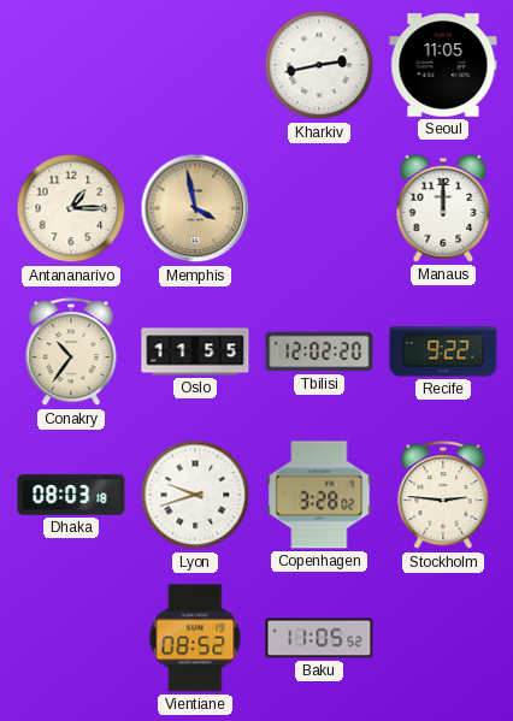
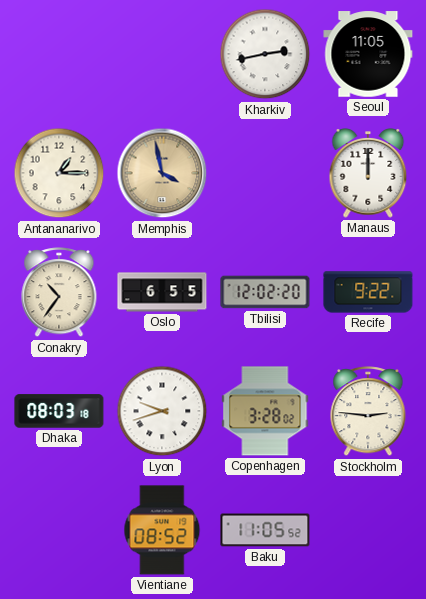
Oslo: 11:55 -> 6:55
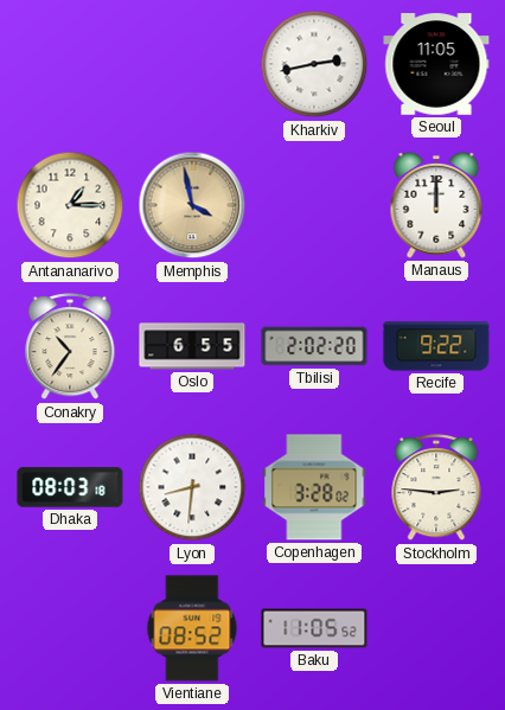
Tbilisi: 12:02 -> 2:02
Lyon: 9:42 -> 8:31
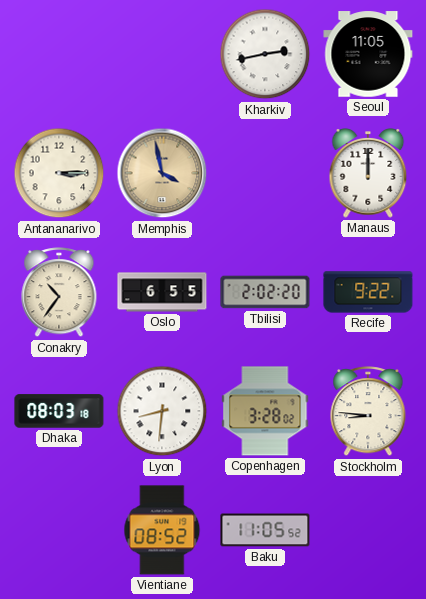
Antananarivo: 1:15 -> 3:15
Stockholm: 2:46 -> 8:46
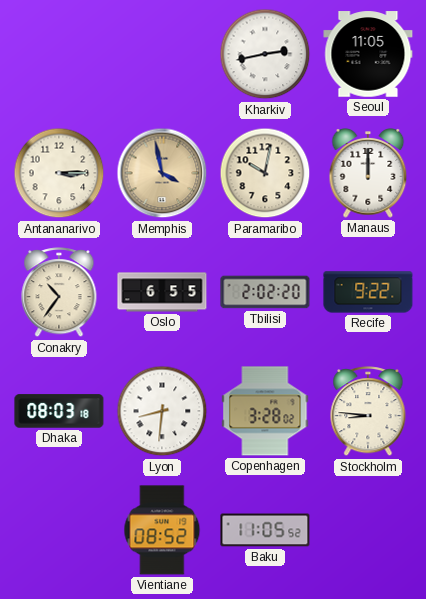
Paramaribo: none -> 10:02
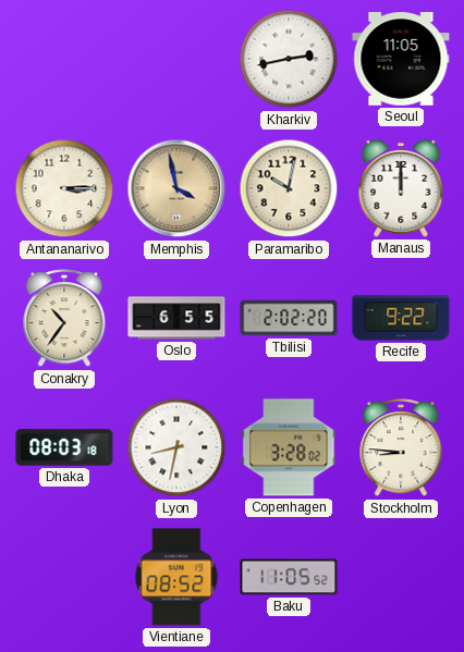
Lyon: 8:31 -> 8:32
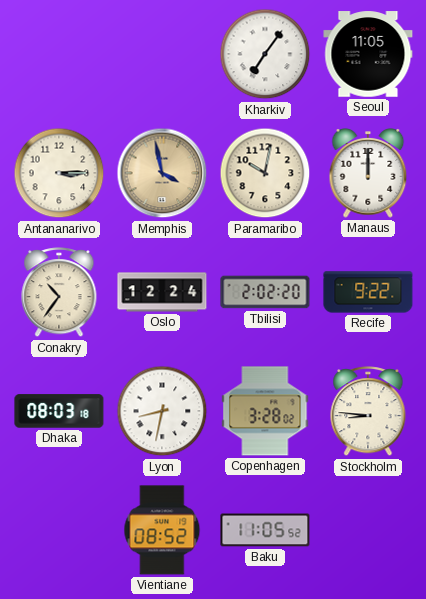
Kharkiv: 2:43 -> 7:06
Oslo: 6:55 -> 12:24
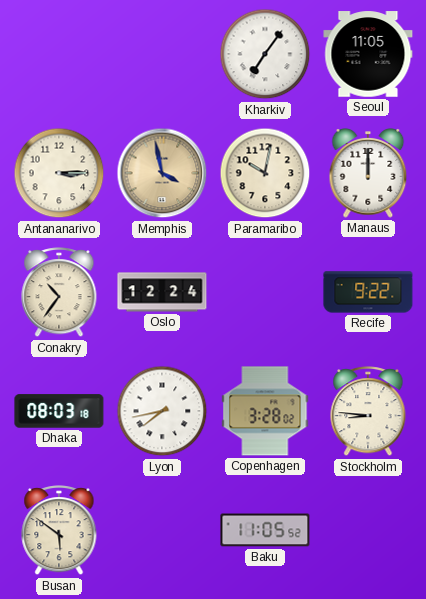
Tbilisi: 2:02 -> none
Lyon: 8:32 -> 7:43
Busan: none -> 5:51
Vientiane: 08:52 -> none
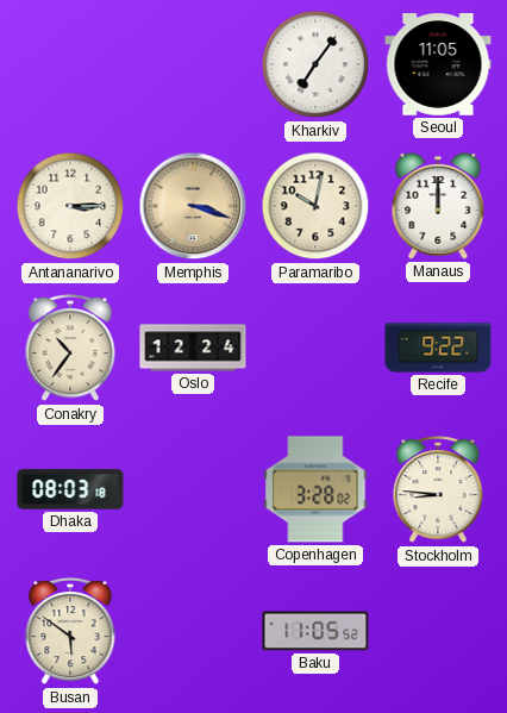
Memphis: 3:58 -> 3:18
Lyon: 7:43 -> none
